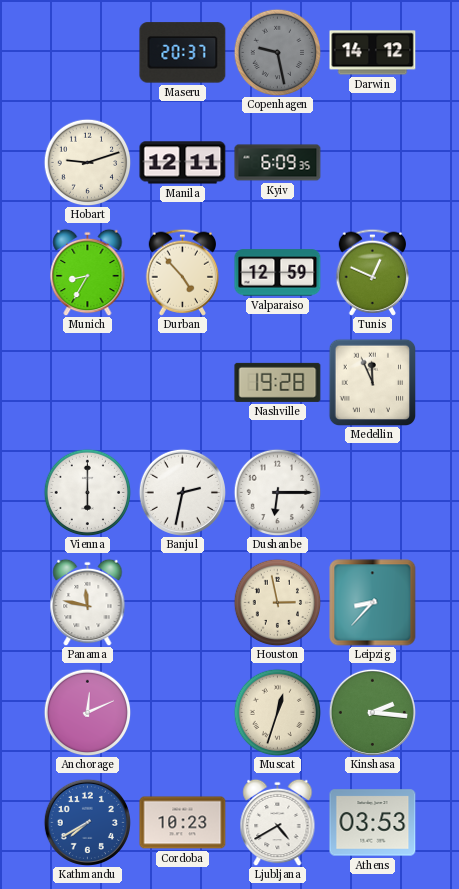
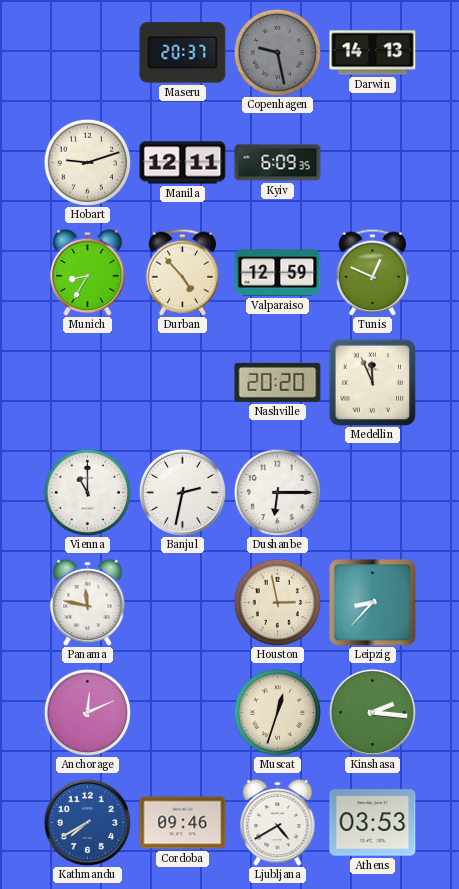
Darwin: 14:12 -> 14:13
Nashville: 19:28 -> 20:20
Vienna: 6:00 -> 11:00
Cordoba: 10:23 -> 09:46
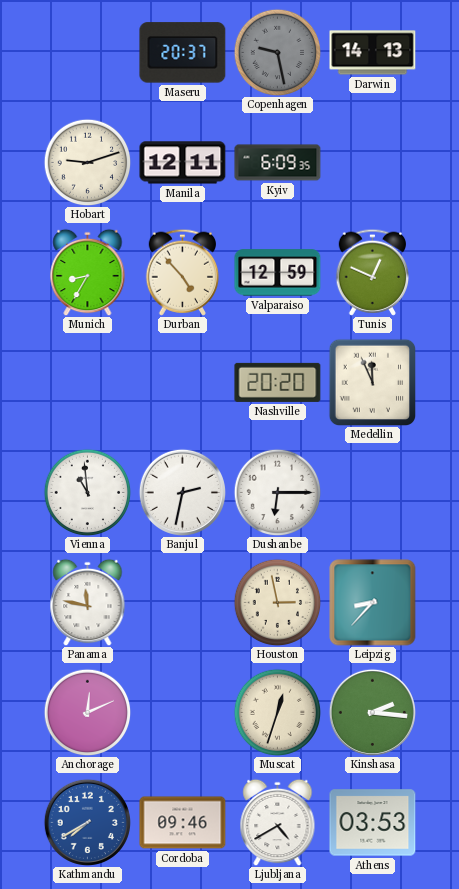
Vienna: 11:00 -> 10:59
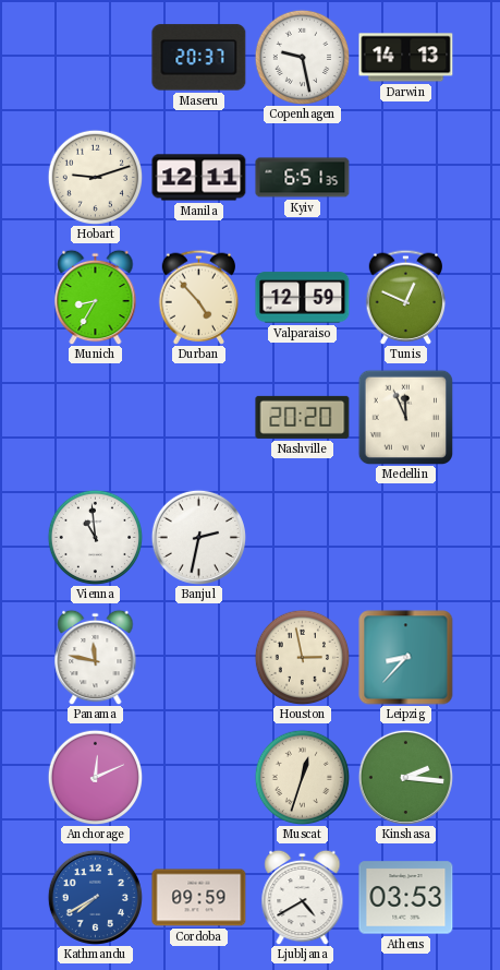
Copenhagen dial: grey -> white
Kyiv: 6:09 -> 6:51
Dushanbe: 6:15 -> none
Cordoba: 09:46 -> 09:59
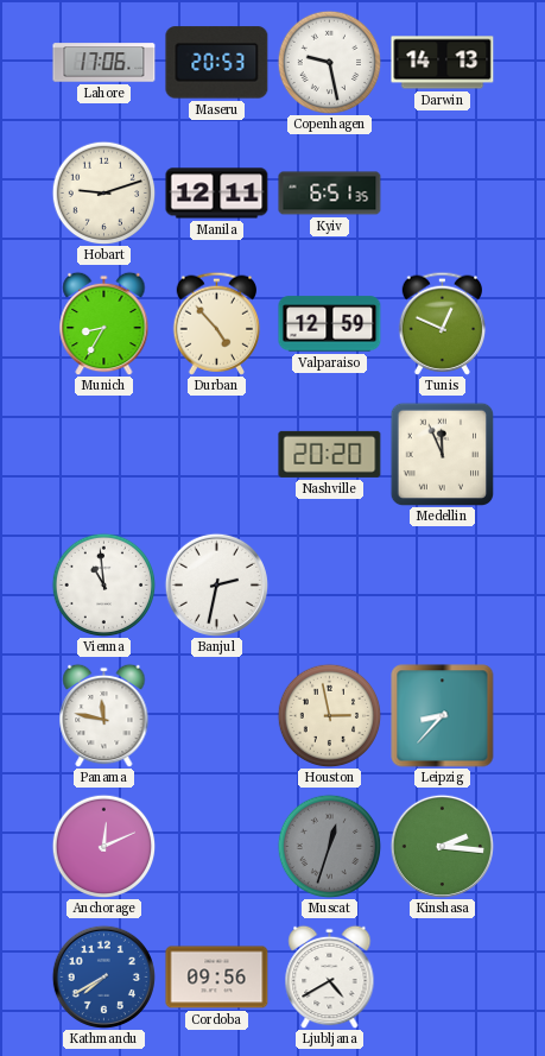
Lahore: none -> 17:06
Maseru: 20:37 -> 20:53
Muscat dial: cream -> grey
Cordoba: 09:59 -> 09:56
Athens: 03:53 -> none
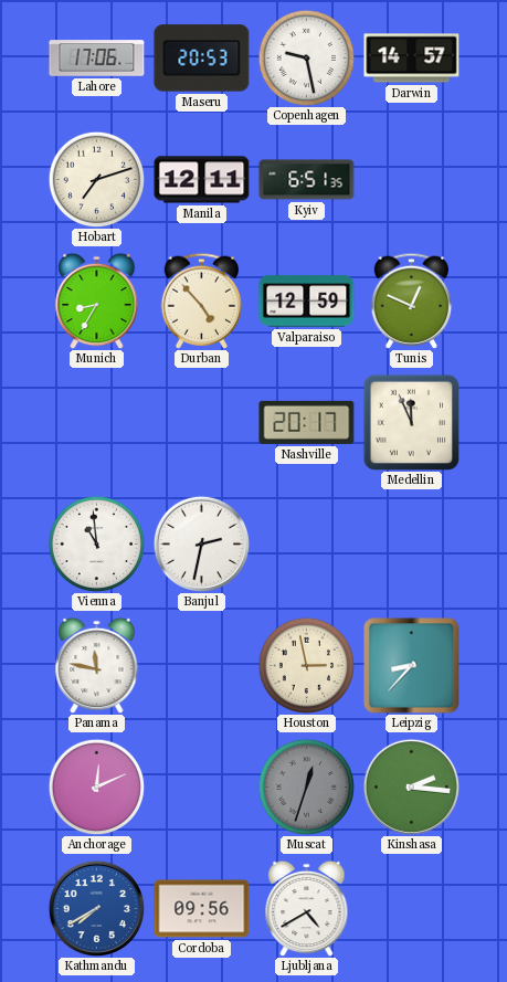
Darwin: 14:13 -> 14:57
Hobart: 9:12 -> 7:12
Nashville: 20:20 -> 20:17
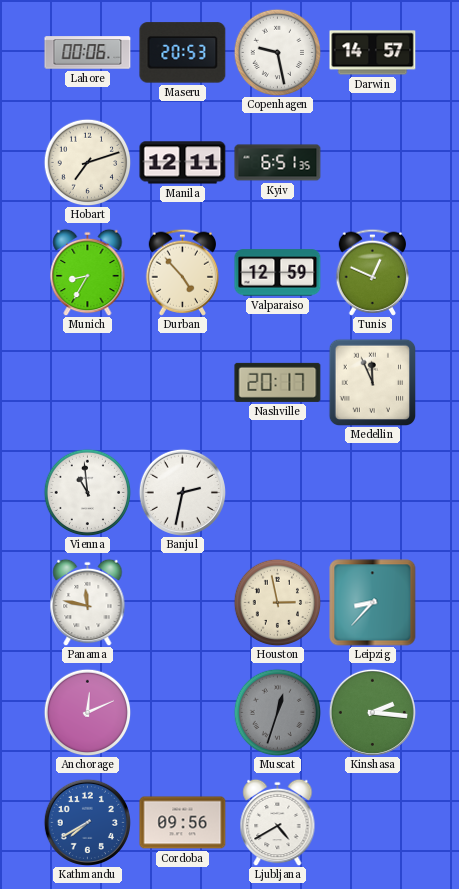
Lahore: 17:06 -> 00:06
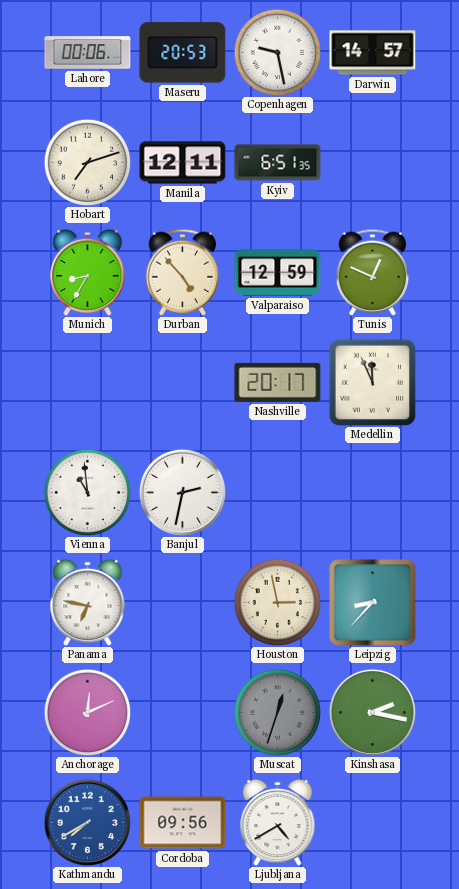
Panama: 11:47 -> 6:47
Kinshasa: 2:16 -> 2:17
